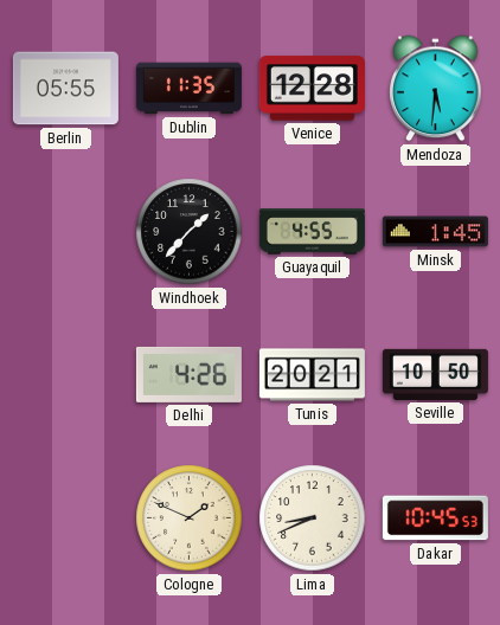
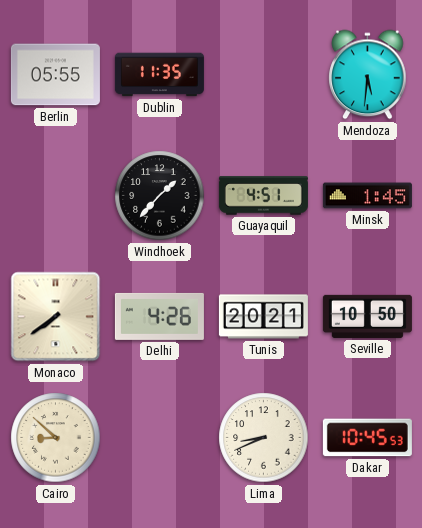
Venice: 12:28 -> none
Guayaquil: 4:55 -> 4:51
Monaco: none -> 7:39
Cairo: none -> 8:52
Cologne: 1:49 -> none
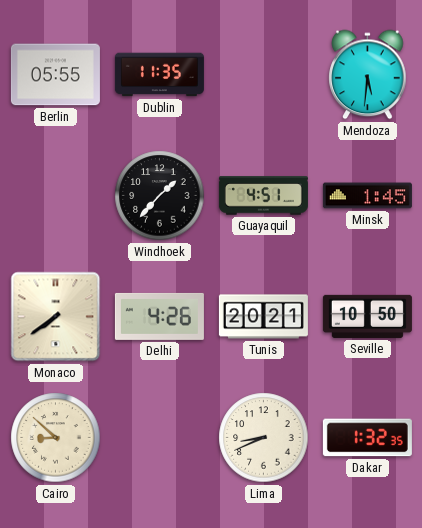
Dakar: 10:45 -> 1:32
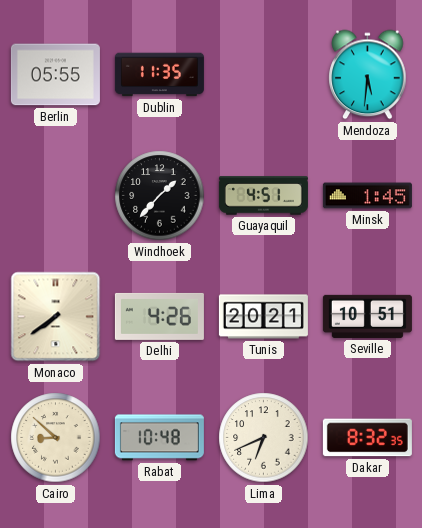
Seville: 10:50 -> 10:51
Rabat: none -> 10:48
Lima: 8:41 -> 6:41
Dakar: 1:32 -> 8:32
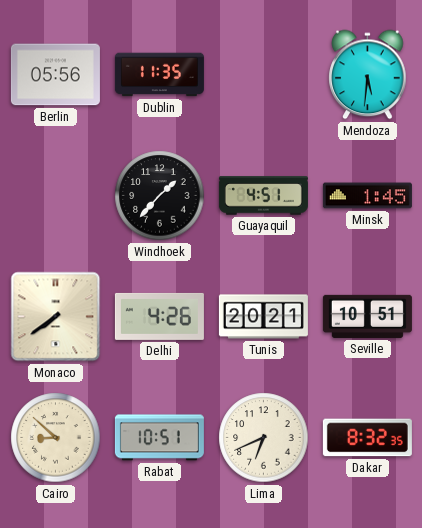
Berlin: 05:55 -> 05:56
Rabat: 10:48 -> 10:51
